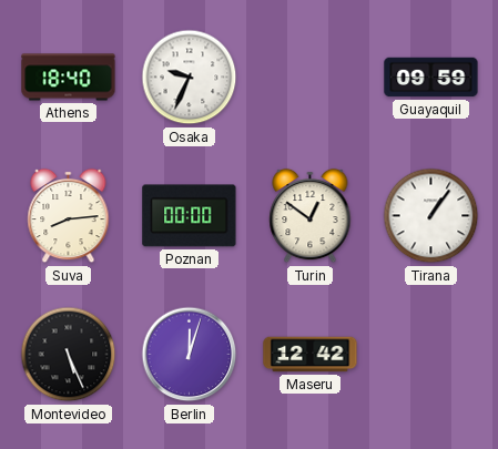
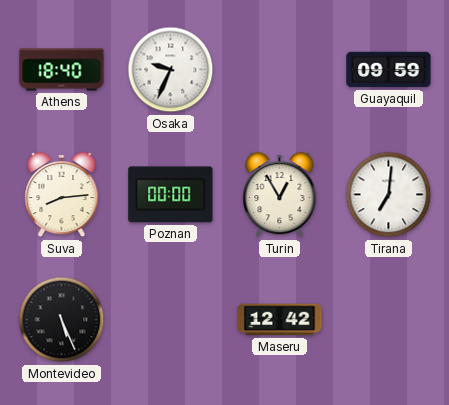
Turin: 12:51 -> 12:55
Tirana: 1:06 -> 7:01
Berlin: 12:03 -> none
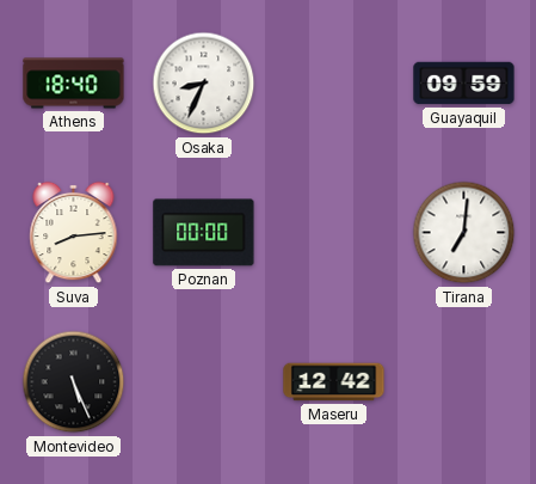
Osaka: 9:34 -> 8:34
Turin: 12:55 -> none
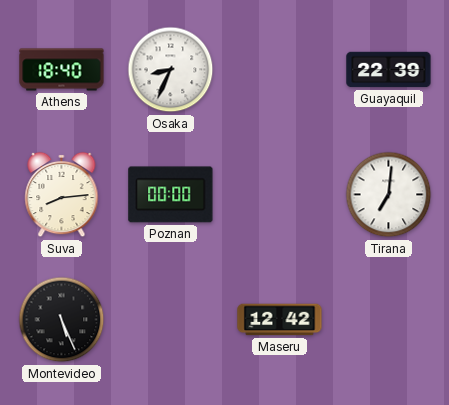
Guayaquil: 09:59 -> 22:39
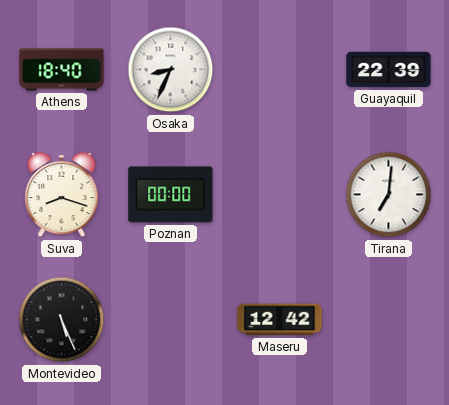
Suva: 8:14 -> 8:18
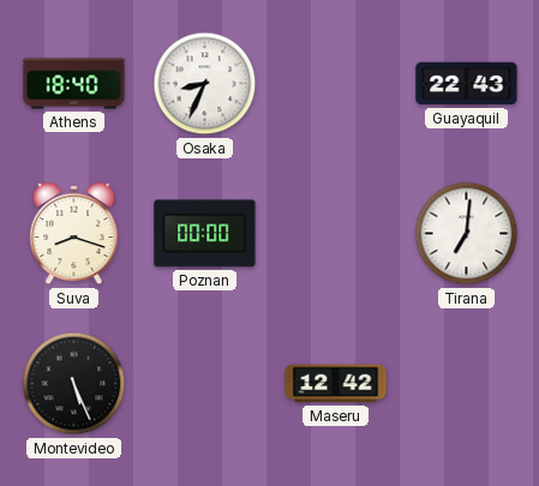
Guayaquil: 22:39 -> 22:43
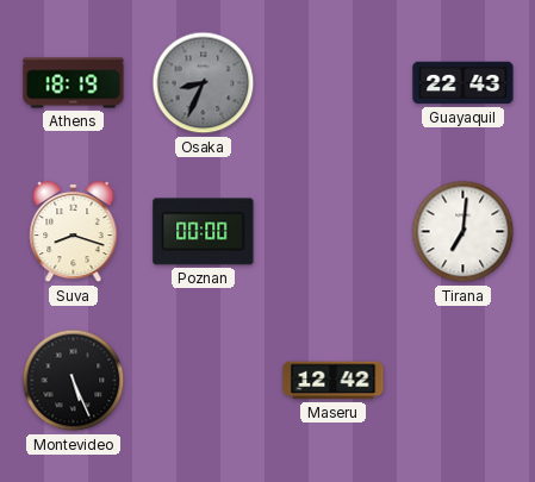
Athens: 18:40 -> 18:19
Osaka dial: white -> grey
